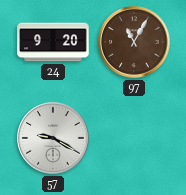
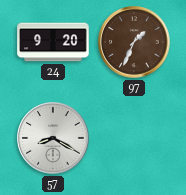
97: 11:05 -> 1:34
57: 9:20 -> 8:20
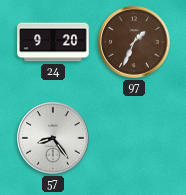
57: 8:20 -> 8:24
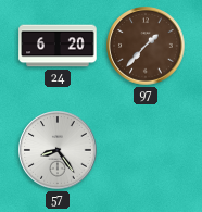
24: 9:20 -> 6:20
97: 1:34 -> 1:37
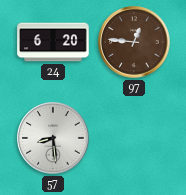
97: 1:37 -> 12:46
57: 8:24 -> 8:29
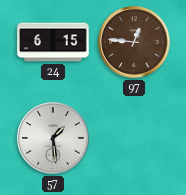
24: 6:20 -> 6:15
57: 8:29 -> 1:29
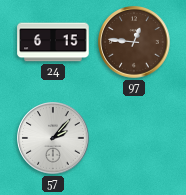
57: 1:29 -> 2:07
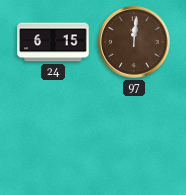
97: 12:46 -> 12:01
57: 2:07 -> none
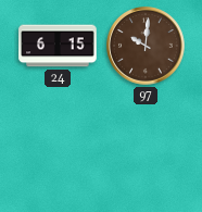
97: 12:01 -> 10:01
